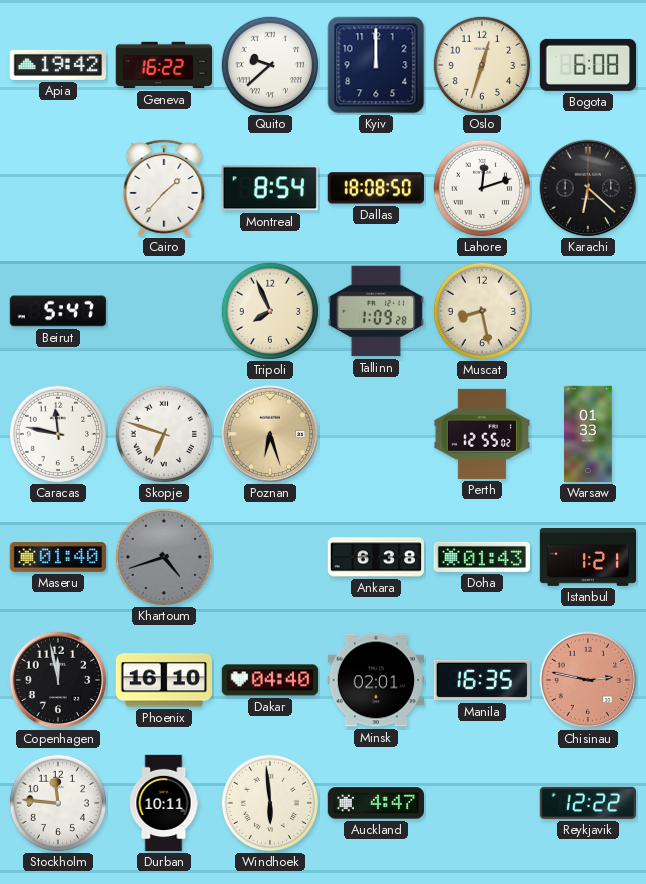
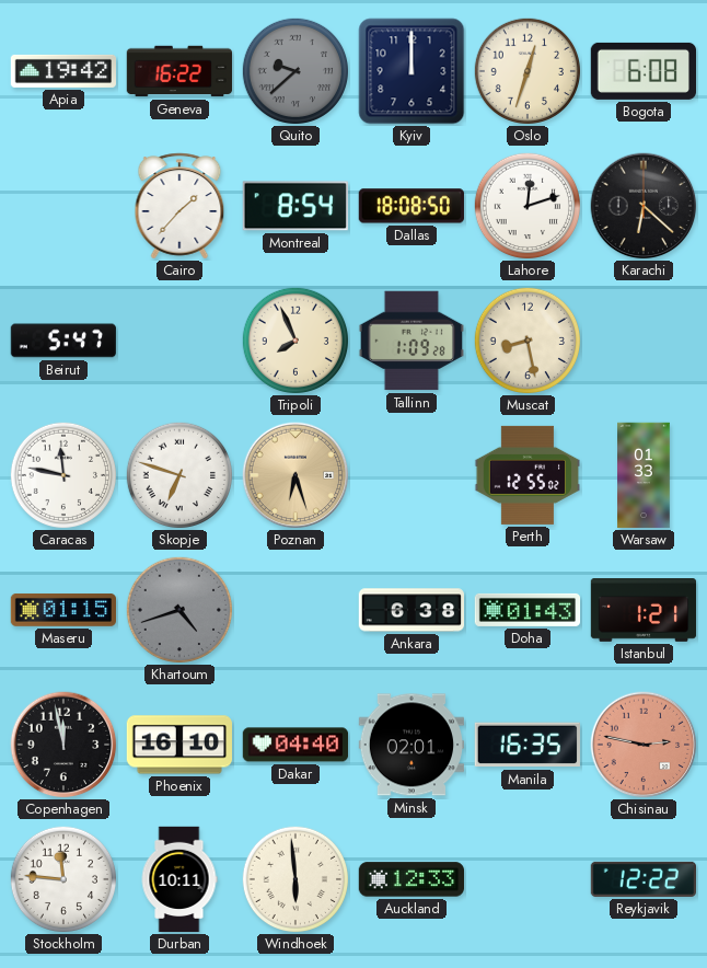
Quito dial: white -> grey
Maseru: 01:40 -> 01:15
Auckland: 4:47 -> 12:33
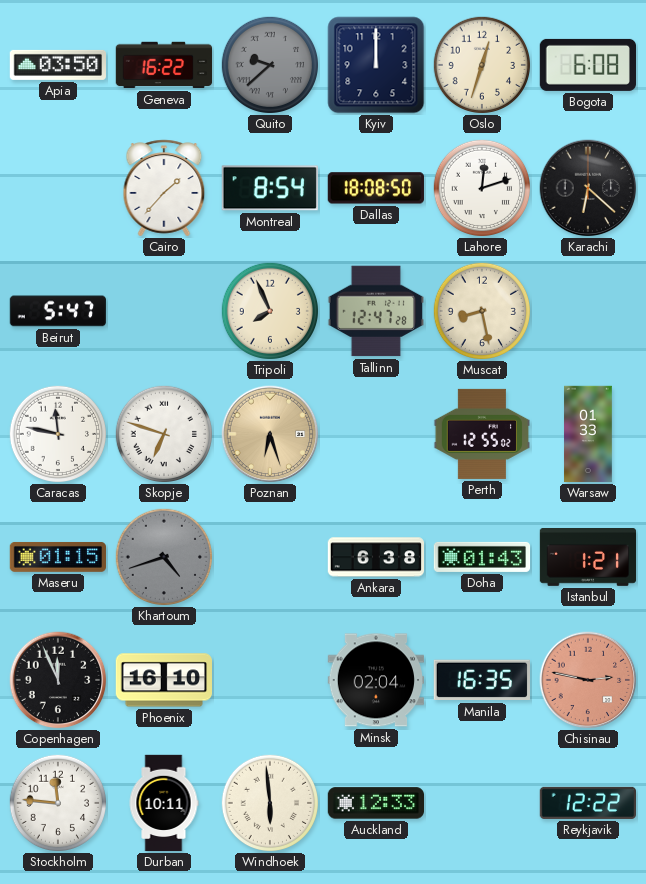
Apia: 19:42 -> 03:50
Tallinn: 1:09 -> 12:47
Copenhagen: 11:58 -> 11:56
Dakar: 04:40 -> none
Minsk: 02:01 -> 02:04
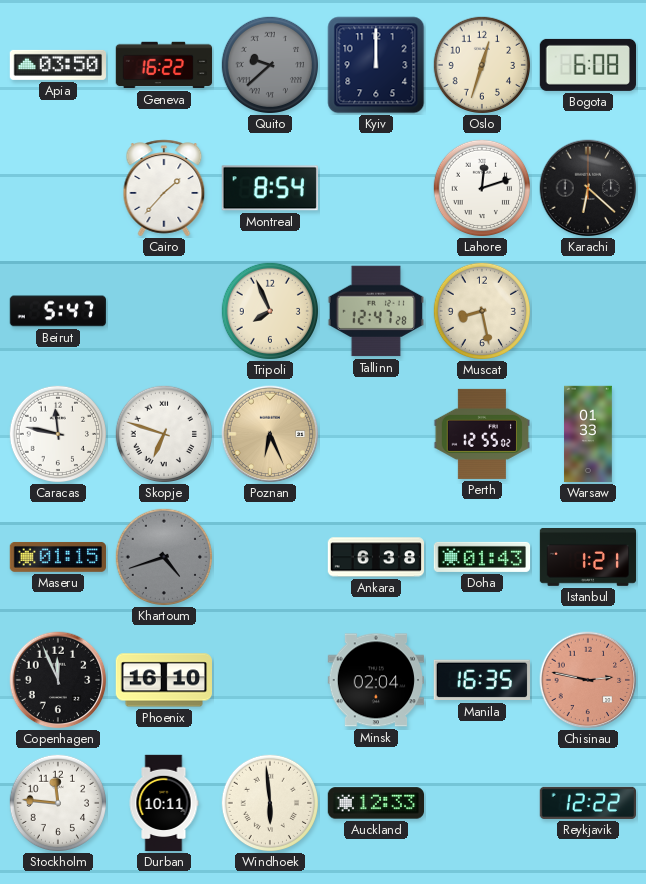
Dallas: 18:08 -> none
Poznan: 6:27 -> 6:26
